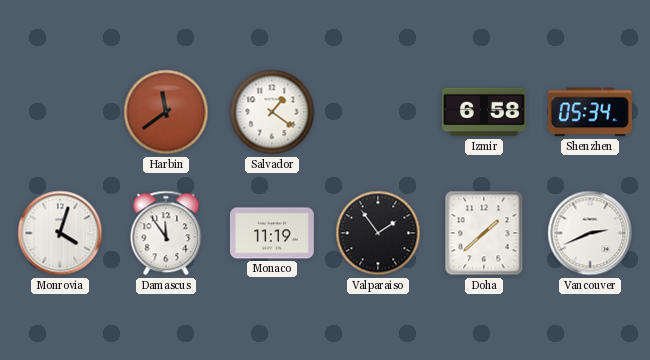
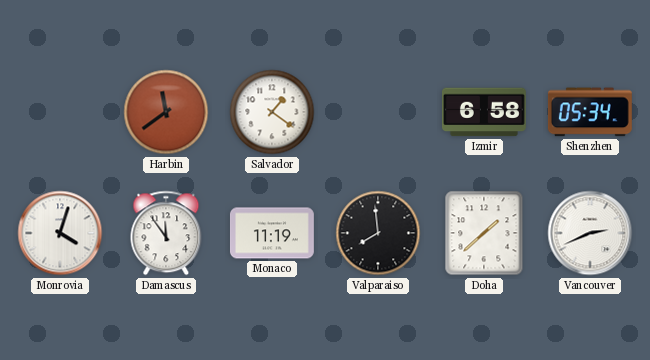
Valparaiso: 1:54 -> 7:59
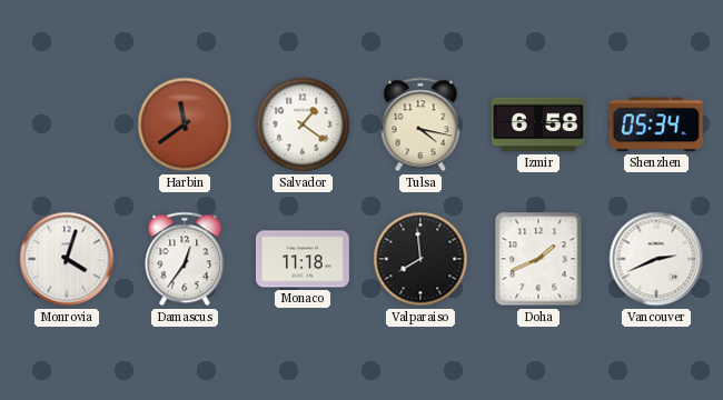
Tulsa: none -> 4:17
Damascus: 11:54 -> 12:36
Monaco: 11:19 -> 11:18
Doha: 1:38 -> 1:41
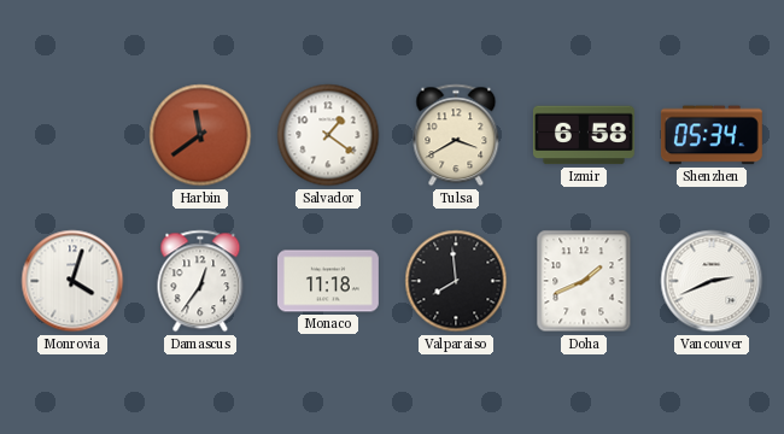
Tulsa: 4:17 -> 3:40
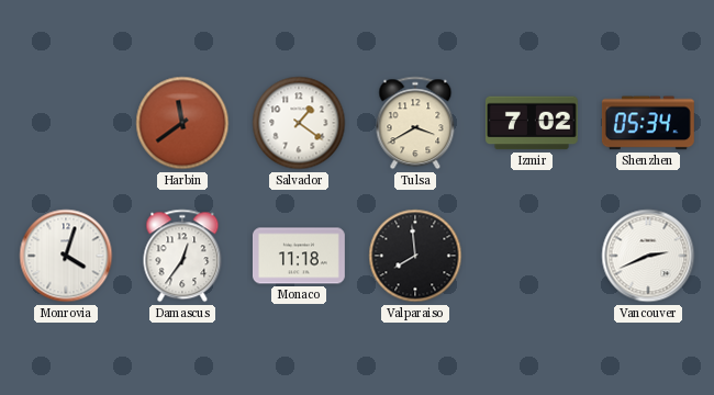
Izmir: 6:58 -> 7:02
Doha: 1:41 -> none
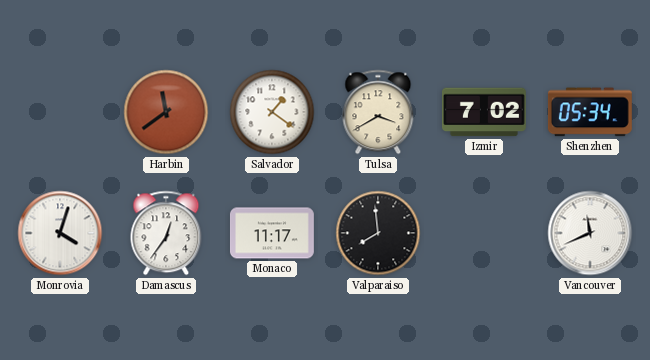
Monaco: 11:18 -> 11:17
Vancouver: 2:41 -> 11:41
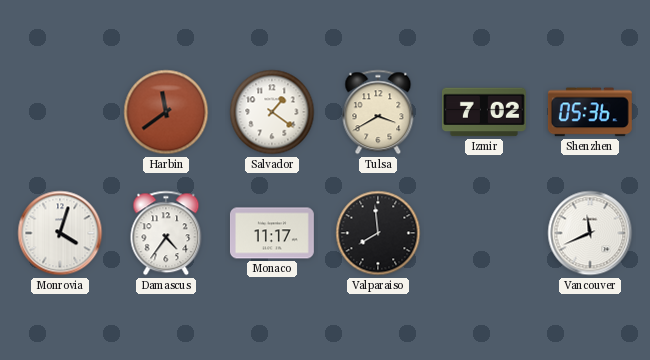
Shenzhen: 05:34 -> 05:36
Damascus: 12:36 -> 4:36
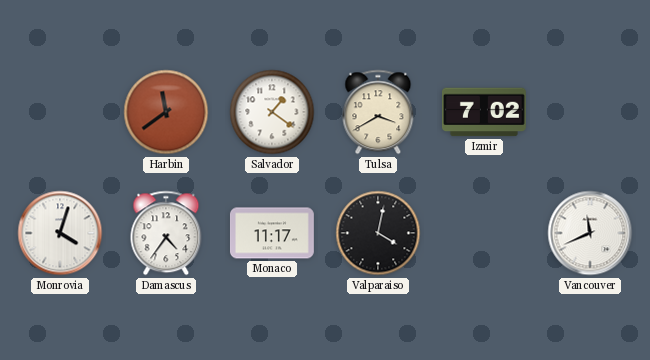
Shenzhen: 05:36 -> none
Valparaiso: 7:59 -> 4:02
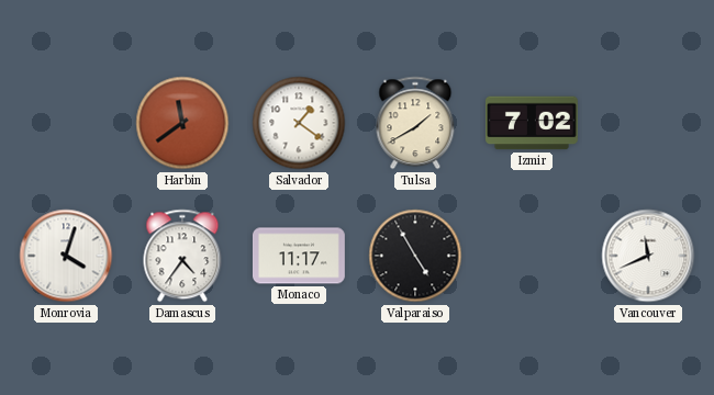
Tulsa: 3:40 -> 1:40
Valparaiso: 4:02 -> 4:55
